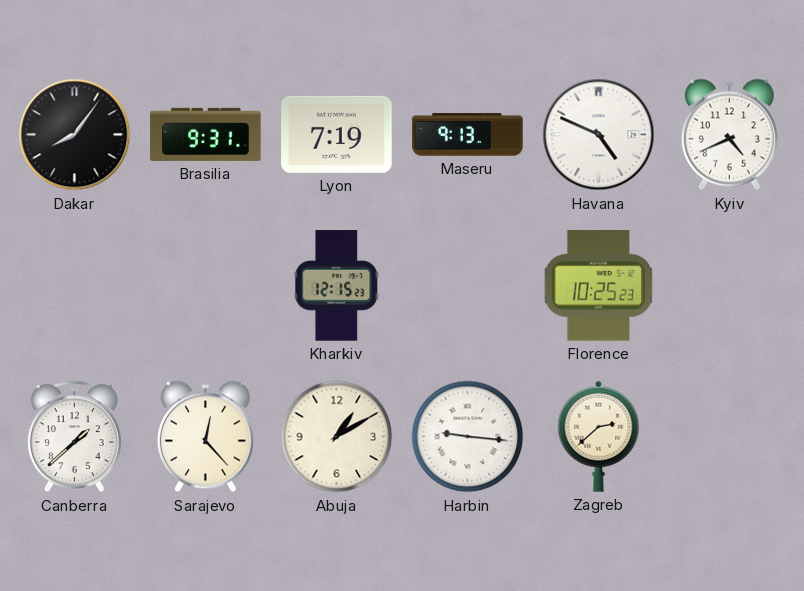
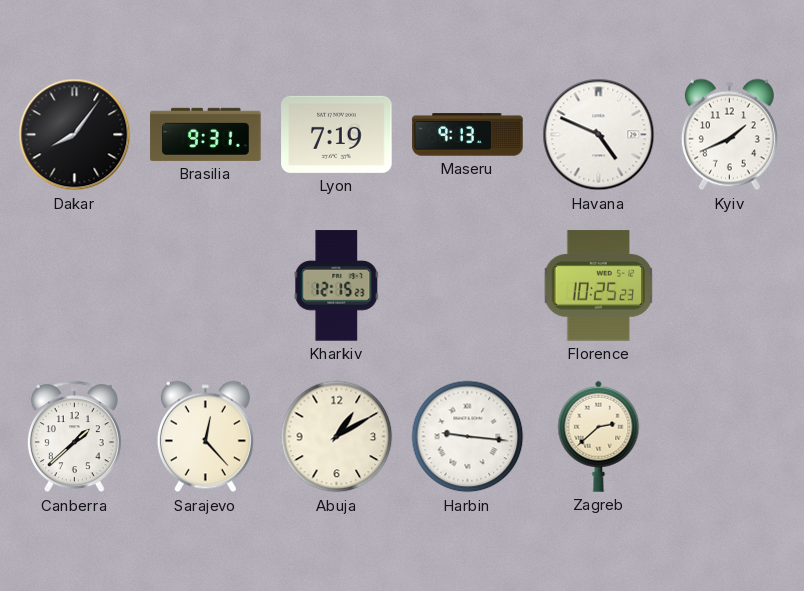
Kyiv: 4:41 -> 1:41
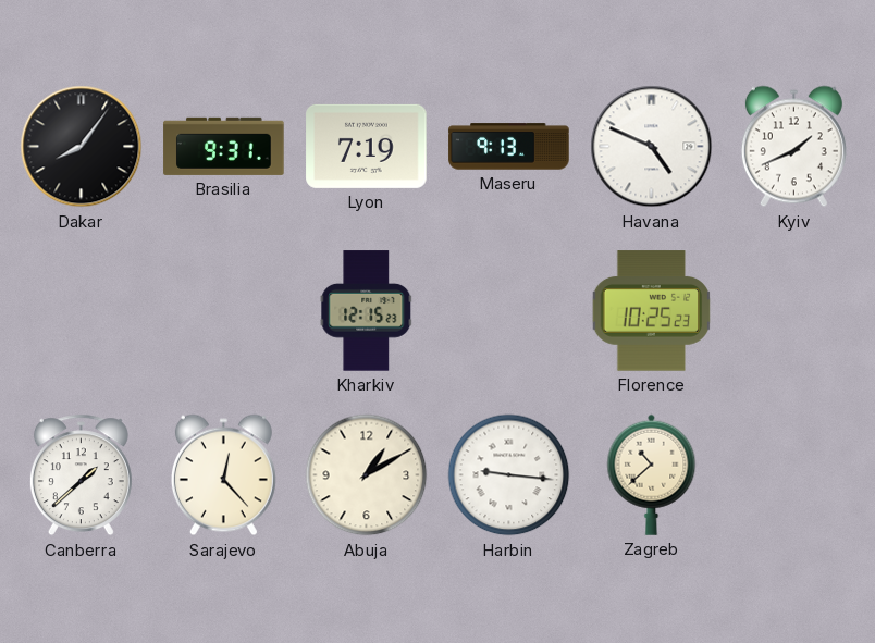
Zagreb: 2:38 -> 10:38
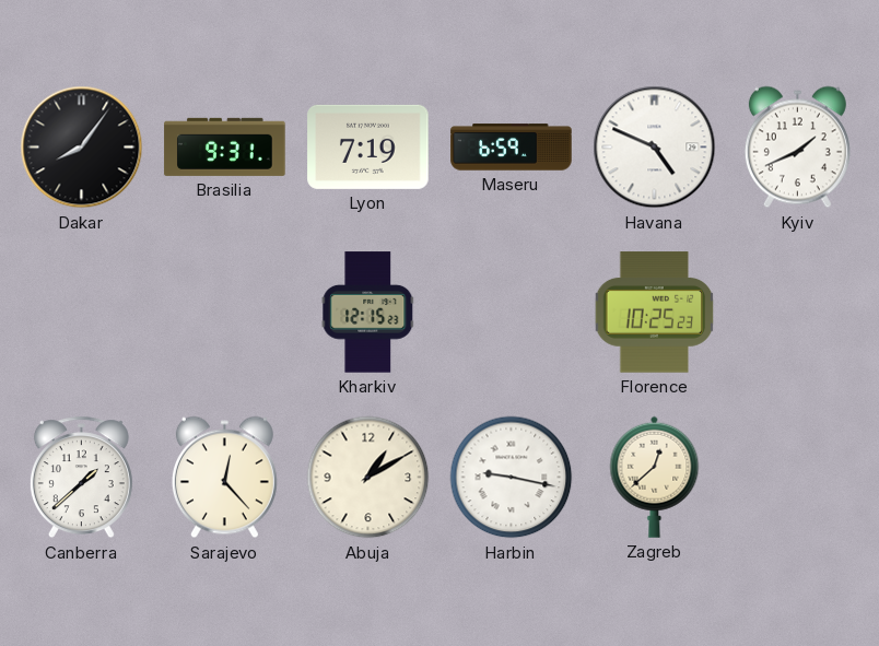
Maseru: 9:13 -> 6:59
Harbin: 9:16 -> 9:17
Zagreb: 10:38 -> 12:38
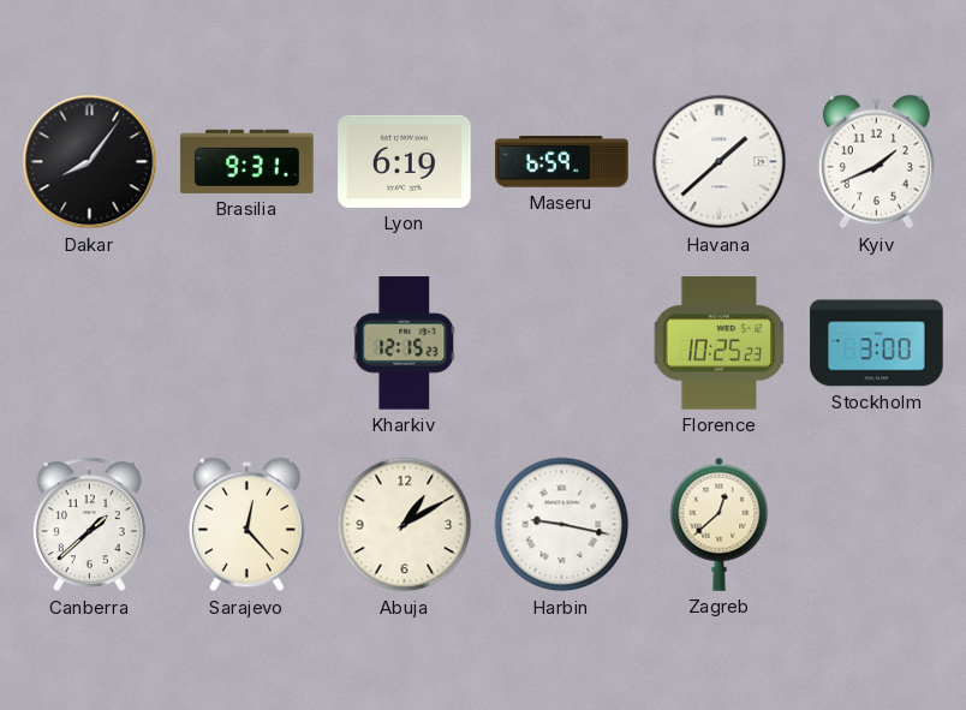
Lyon: 7:19 -> 6:19
Havana: 4:49 -> 1:38
Stockholm: none -> 3:00
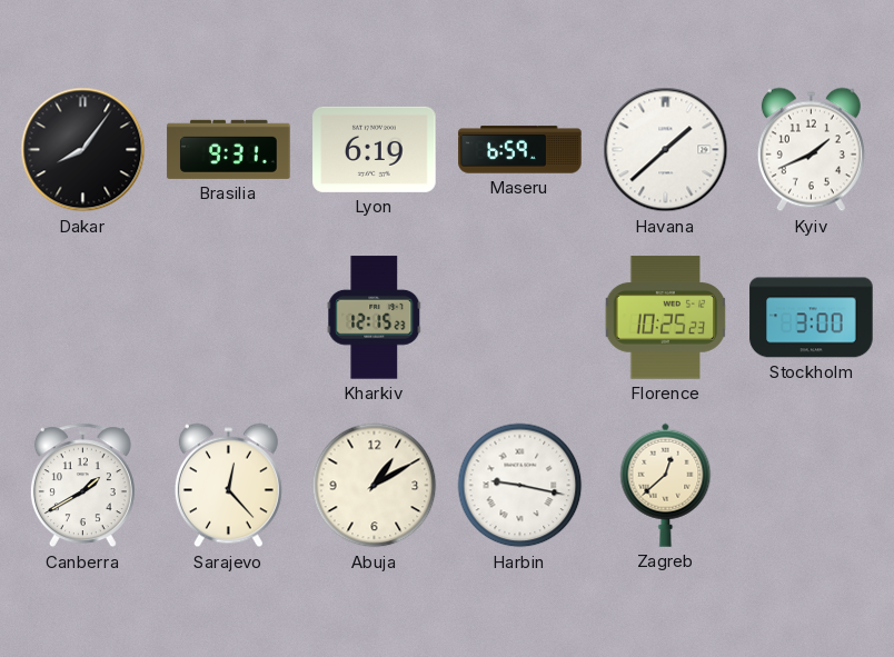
Canberra: 1:38 -> 1:40
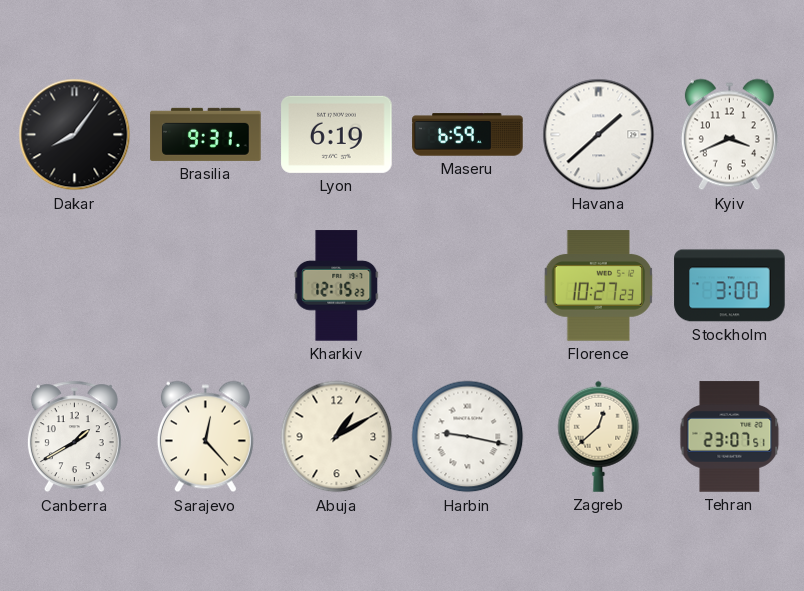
Kyiv: 1:41 -> 3:41
Florence: 10:25 -> 10:27
Tehran: none -> 23:07
